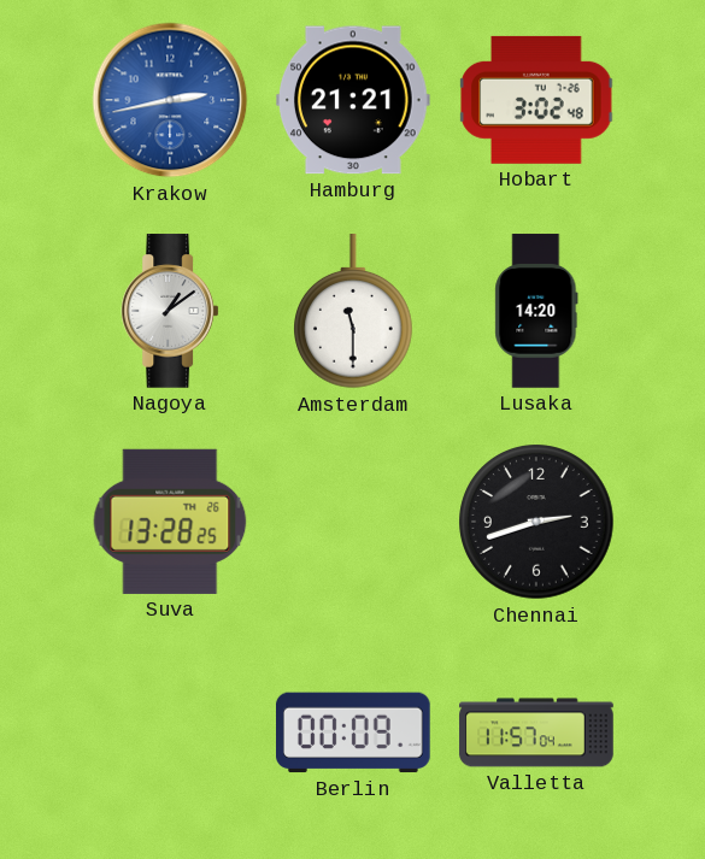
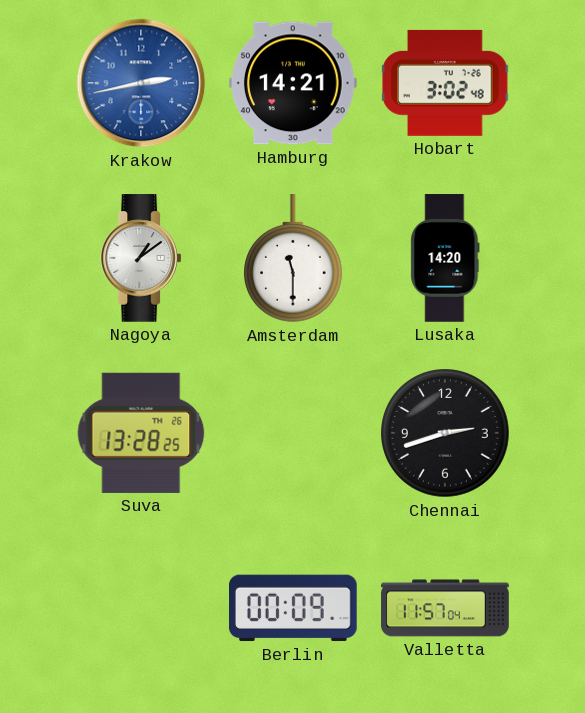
Hamburg: 21:21 -> 14:21
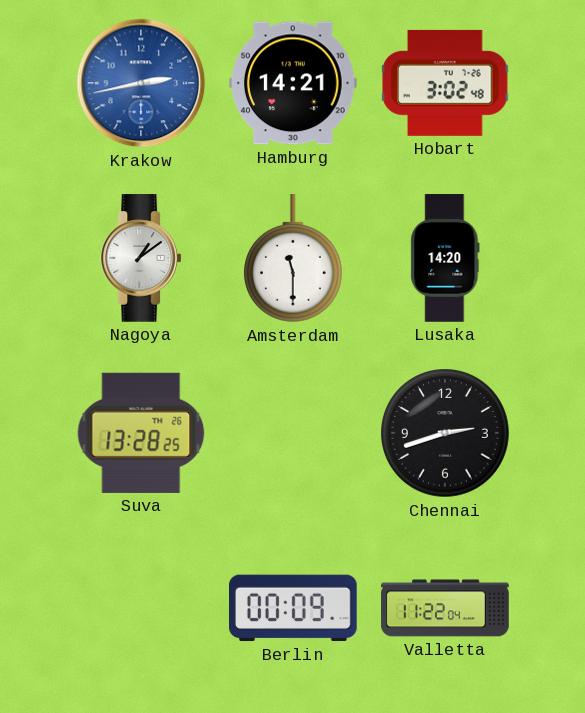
Valletta: 11:57 -> 11:22
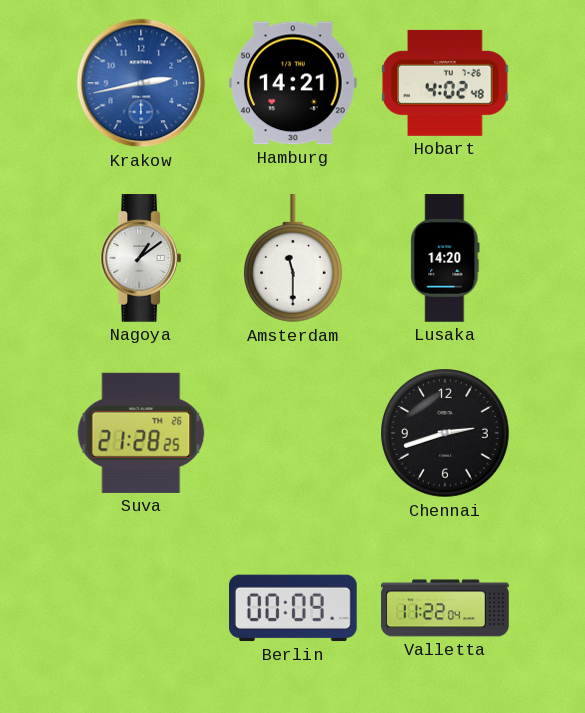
Hobart: 3:02 -> 4:02
Suva: 13:28 -> 21:28
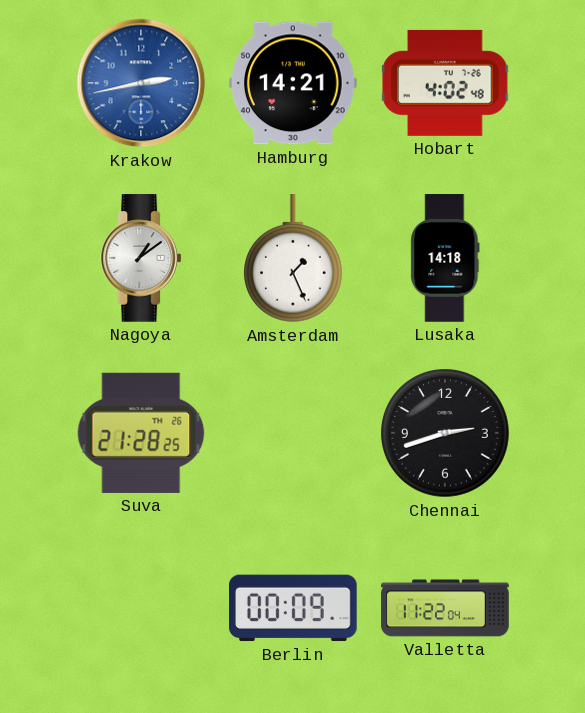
Amsterdam: 11:30 -> 1:26
Lusaka: 14:20 -> 14:18
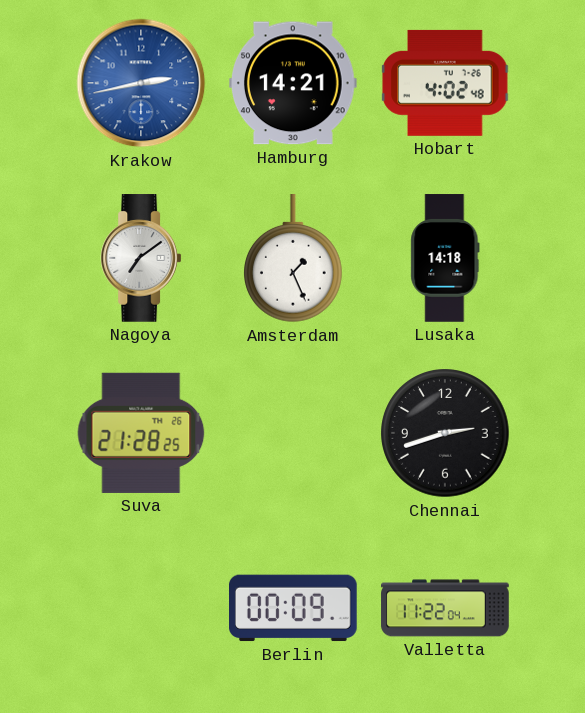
Nagoya: 1:09 -> 7:09
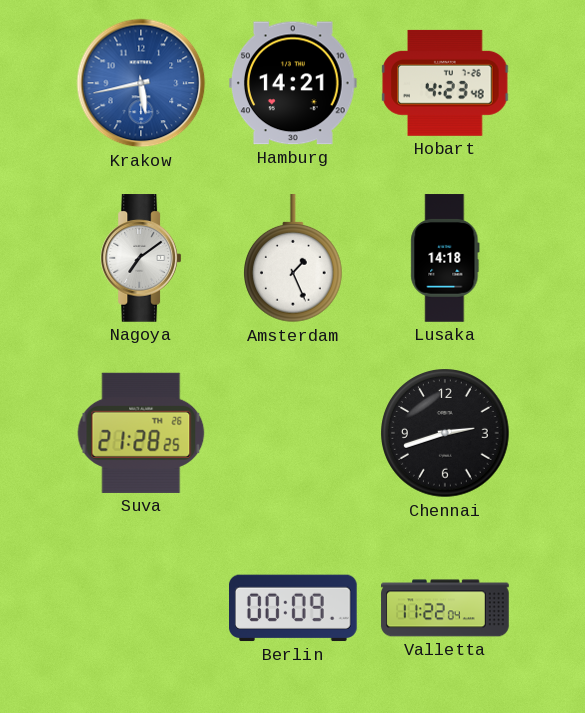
Krakow: 2:43 -> 5:43
Hobart: 4:02 -> 4:23
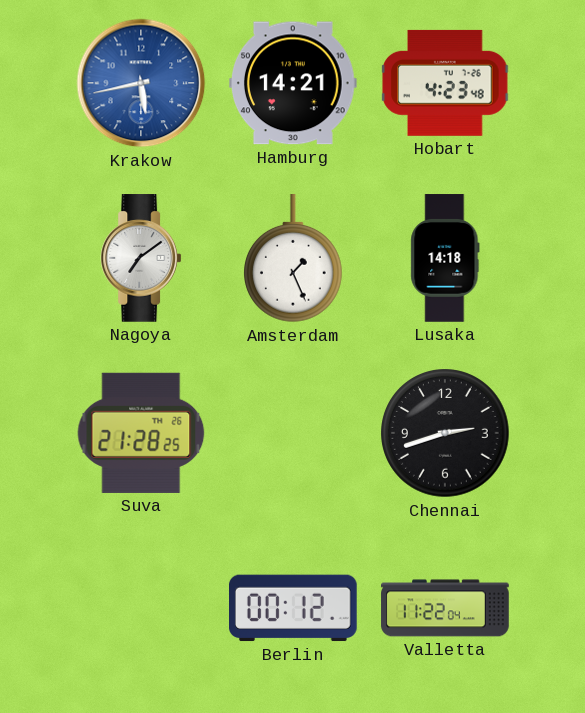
Berlin: 00:09 -> 00:12
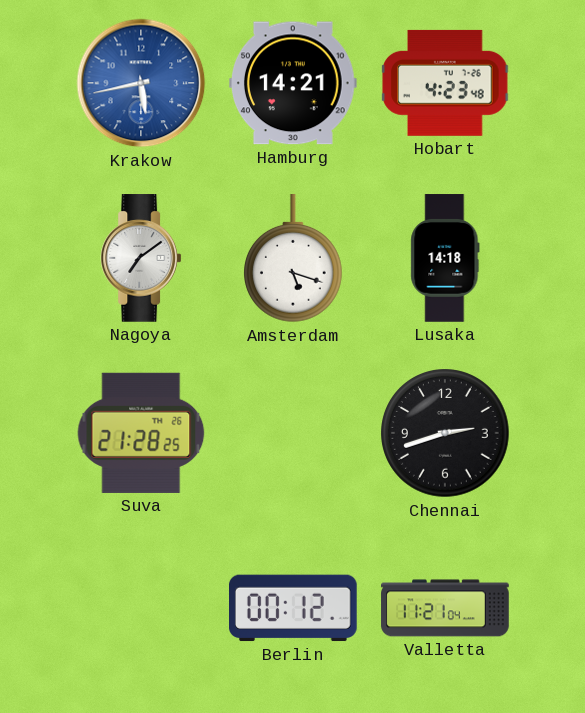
Amsterdam: 1:26 -> 5:18
Valletta: 11:22 -> 11:21
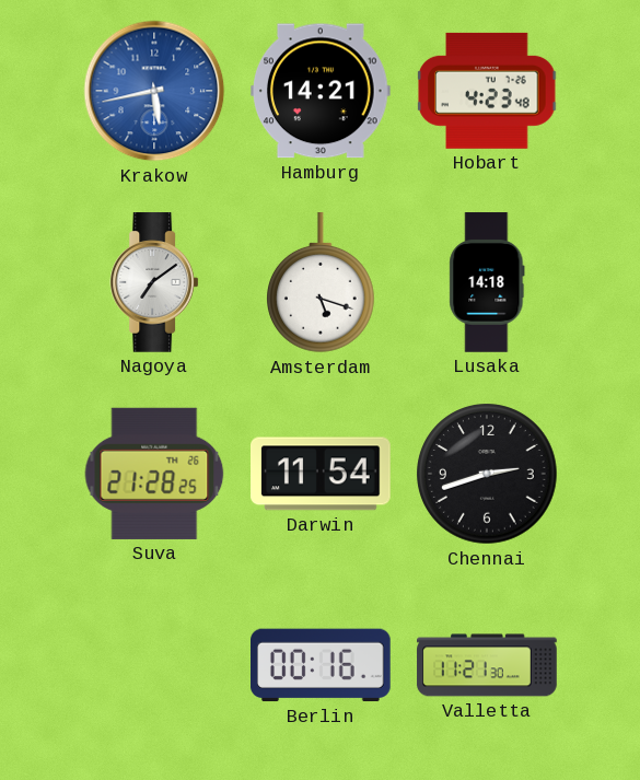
Darwin: none -> 11:54
Berlin: 00:12 -> 00:16
Valletta: 11:21:04 -> 11:21:30
